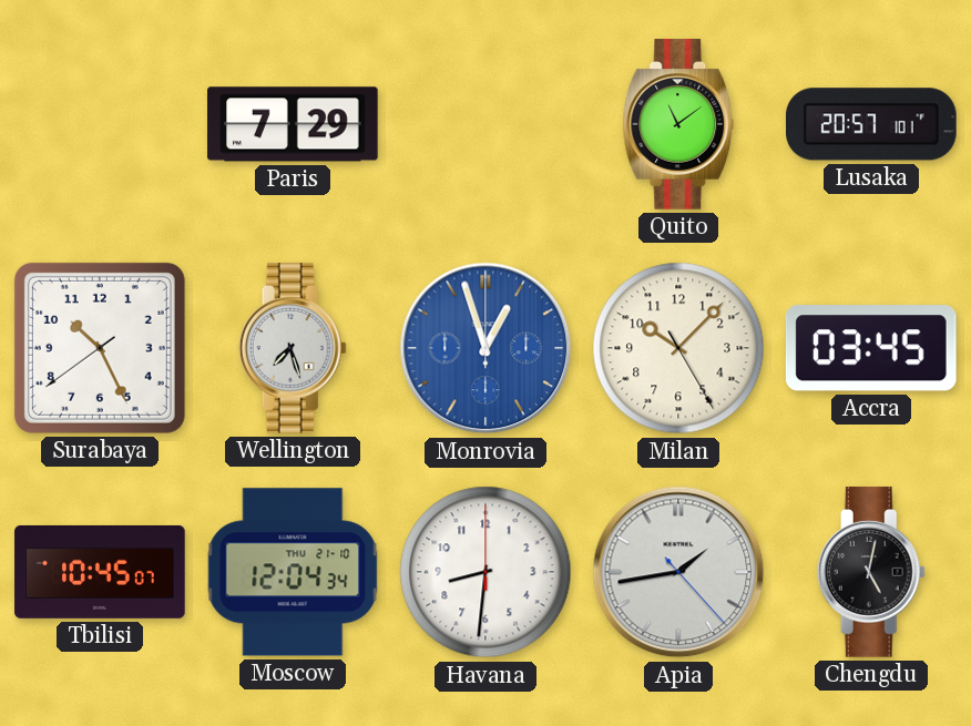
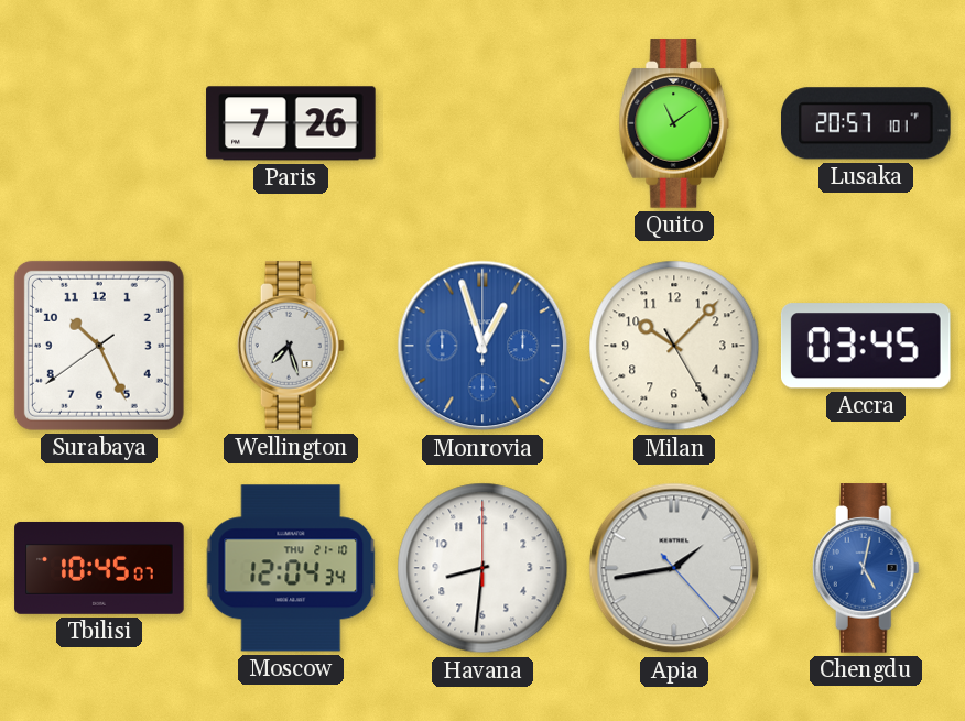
Paris: 7:29 -> 7:26
Chengdu dial: black -> blue
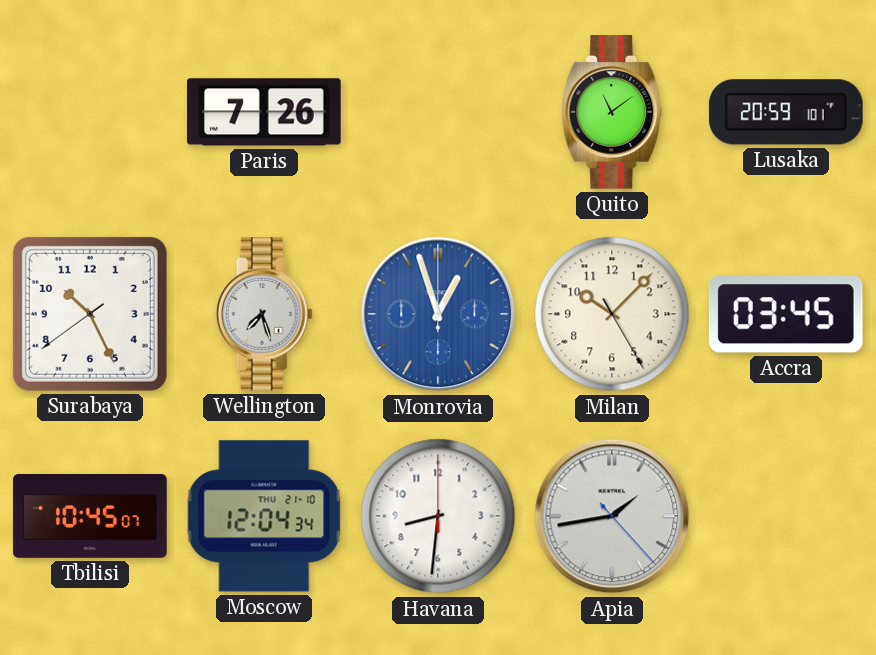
Lusaka: 20:57 -> 20:59
Chengdu: 5:02 -> none
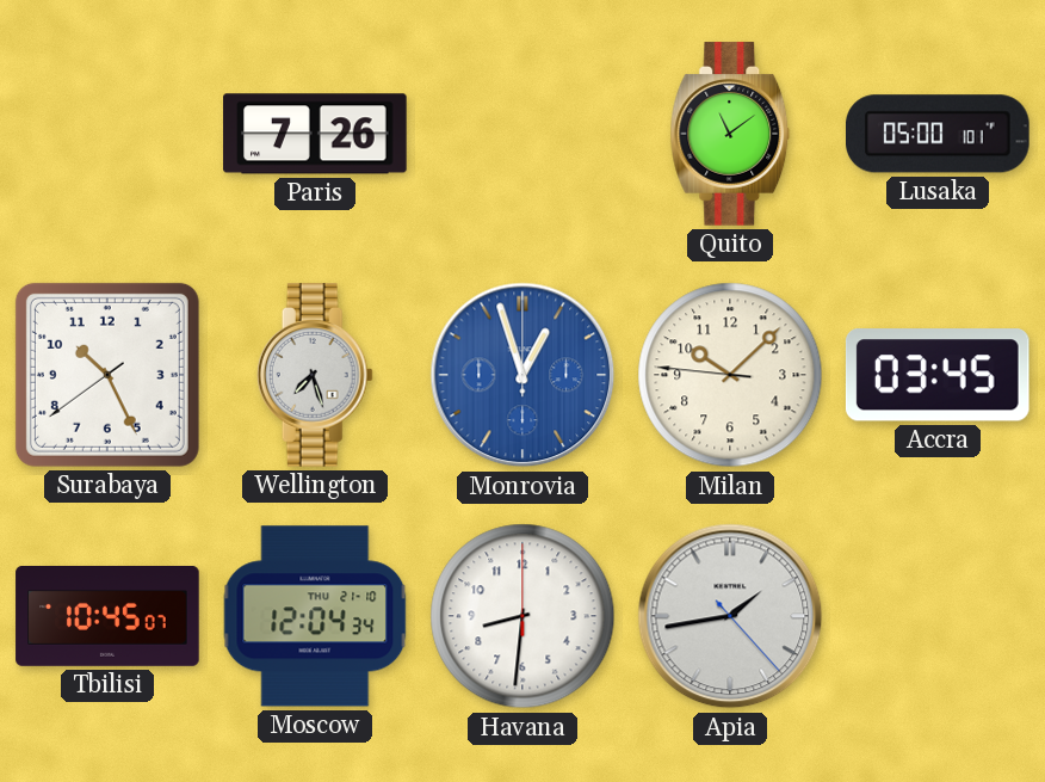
Lusaka: 20:59 -> 05:00
Milan: 10:07:25 -> 10:07:46
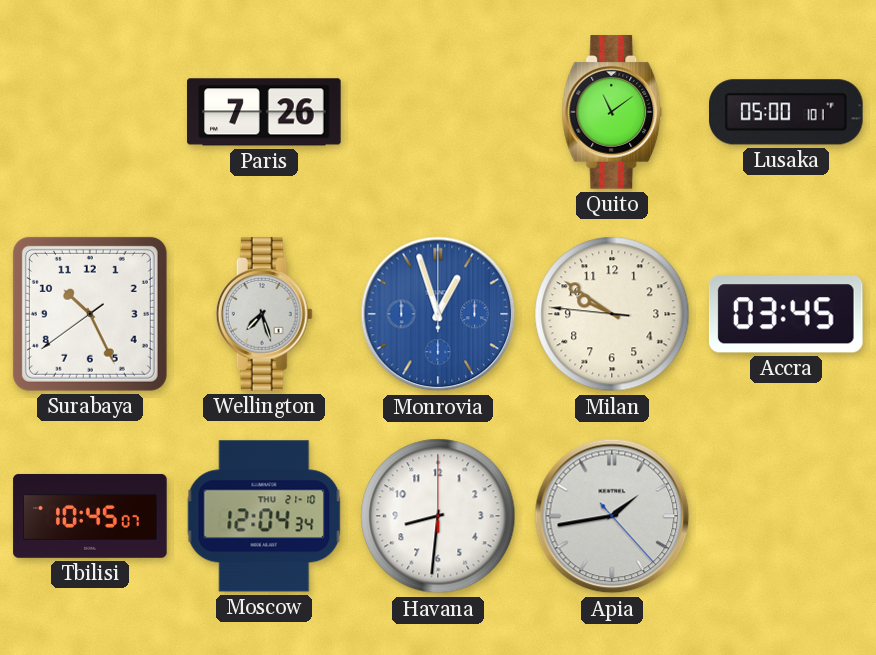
Milan: 10:07 -> 9:50
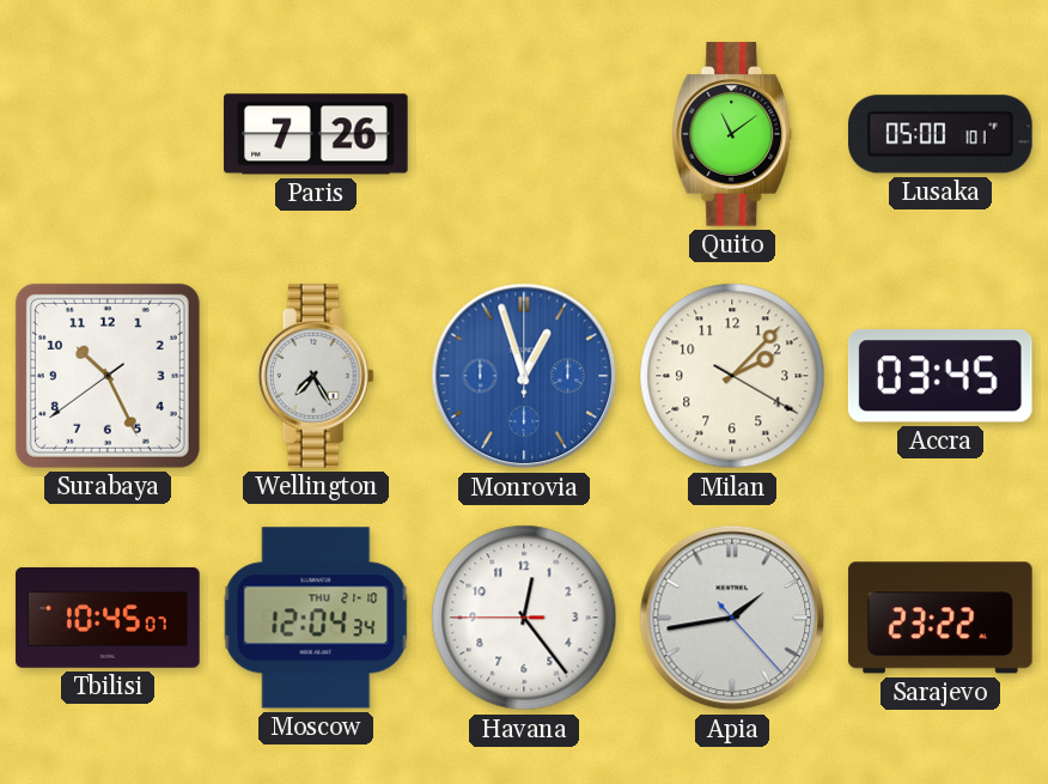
Wellington: 7:27 -> 7:25
Milan: 9:50 -> 2:07
Havana: 8:31 -> 12:23
Sarajevo: none -> 23:22
